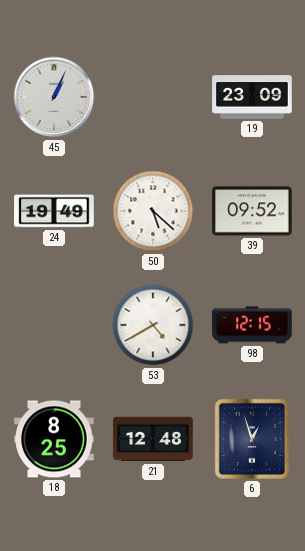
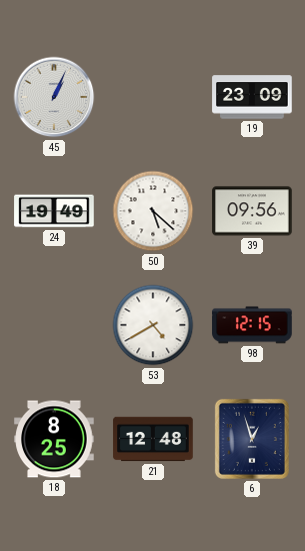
39: 09:52 -> 09:56
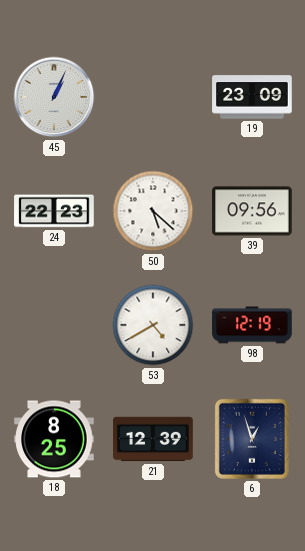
24: 19:49 -> 22:23
98: 12:15 -> 12:19
21: 12:48 -> 12:39
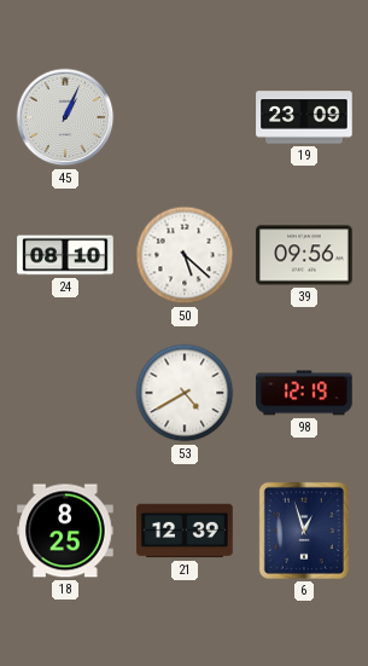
24: 22:23 -> 08:10
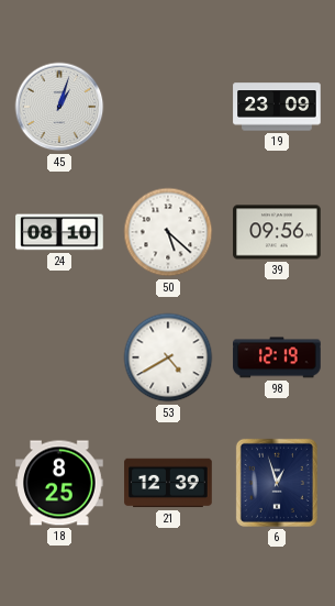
45: 1:04 -> 1:03
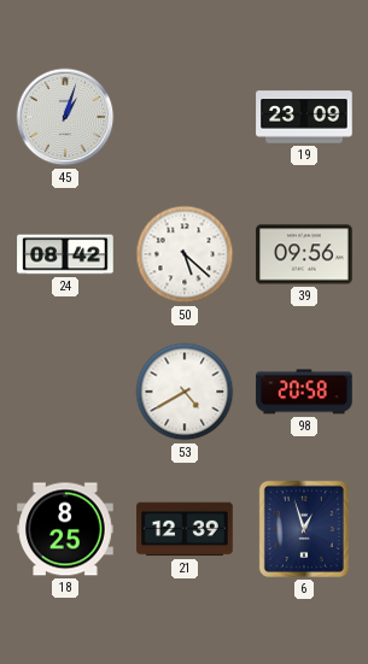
24: 08:10 -> 08:42
98: 12:19 -> 20:58
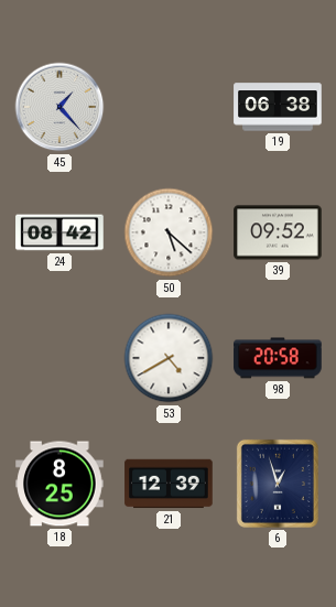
45: 1:03 -> 1:23
19: 23:09 -> 06:38
39: 09:56 -> 09:52
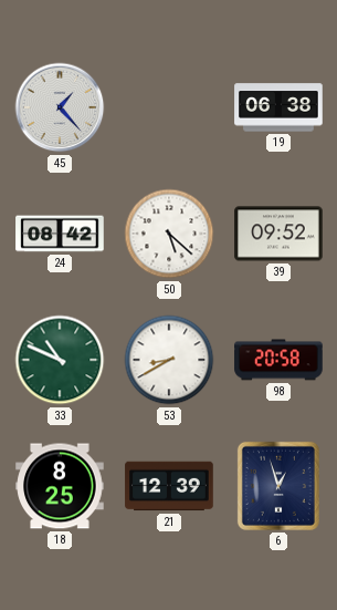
33: none -> 10:49
53: 4:40 -> 8:40
